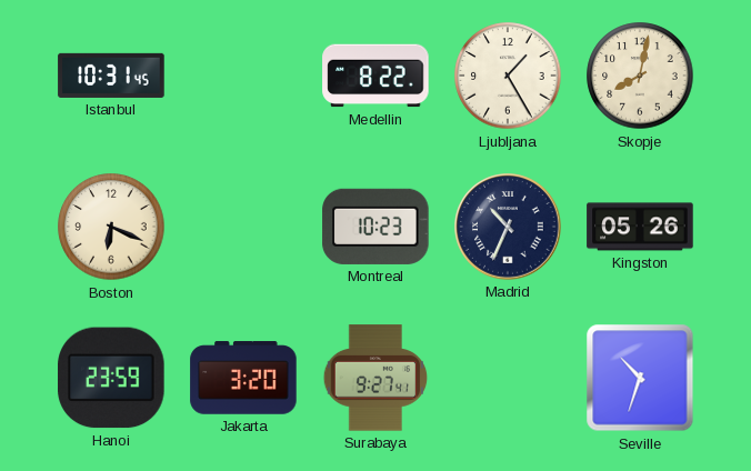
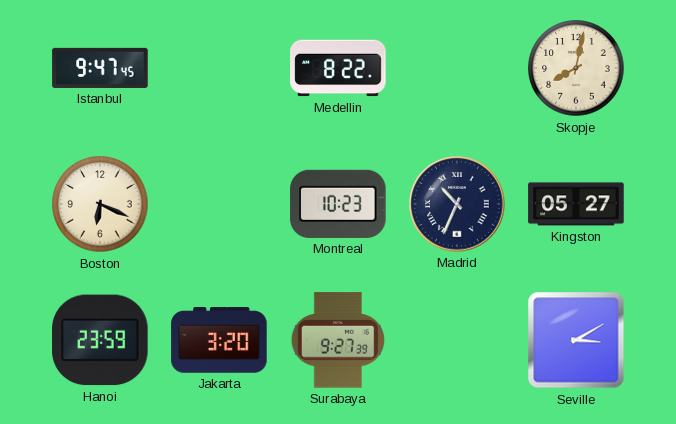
Istanbul: 10:31 -> 9:47
Ljubljana: 1:25 -> none
Kingston: 05:26 -> 05:27
Surabaya: 9:27:41 -> 9:27:39
Seville: 10:33 -> 3:10
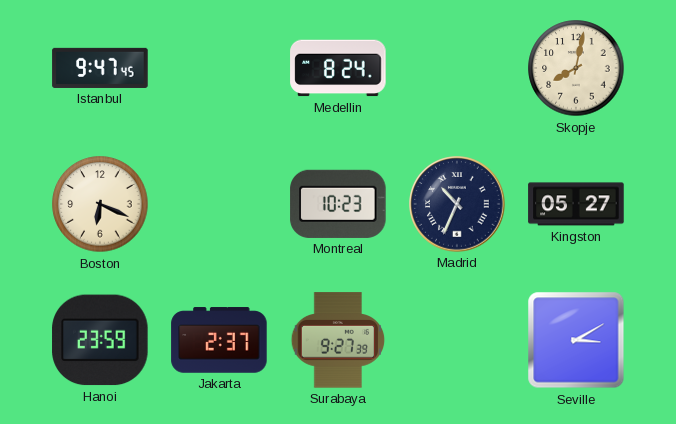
Medellin: 8:22 -> 8:24
Jakarta: 3:20 -> 2:37
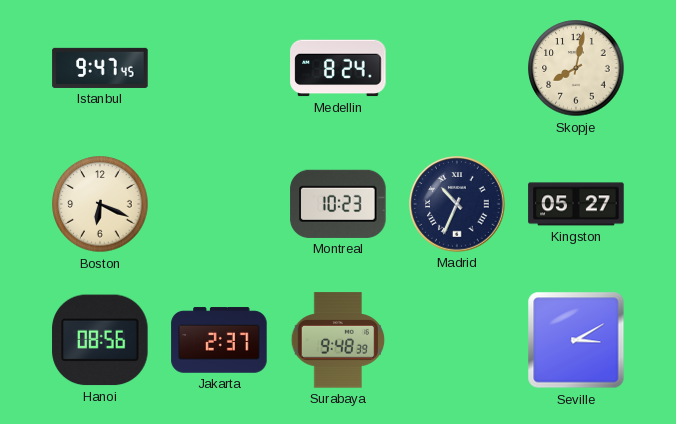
Hanoi: 23:59 -> 08:56
Surabaya: 9:27 -> 9:48
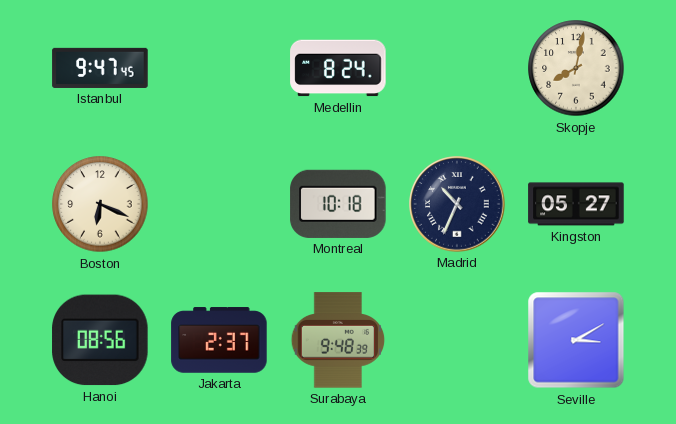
Montreal: 10:23 -> 10:18
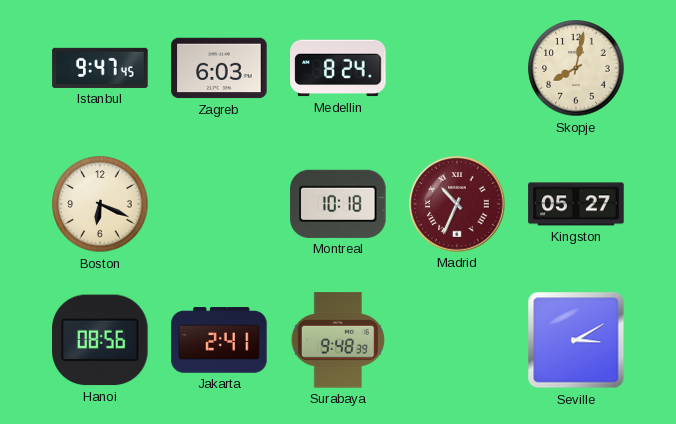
Zagreb: none -> 6:03
Madrid dial: navy -> burgundy
Jakarta: 2:37 -> 2:41
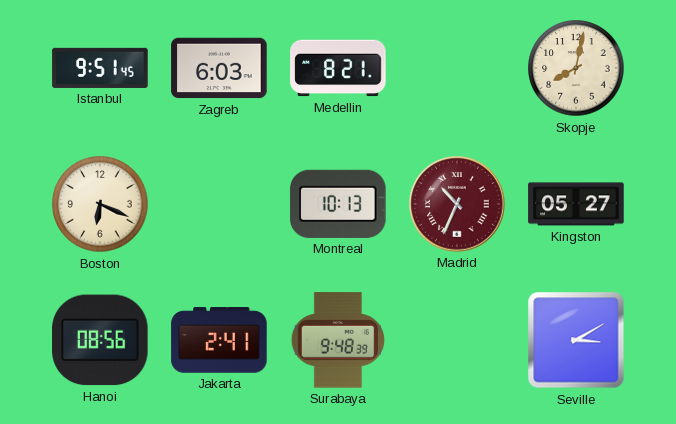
Istanbul: 9:47 -> 9:51
Medellin: 8:24 -> 8:21
Montreal: 10:18 -> 10:13
